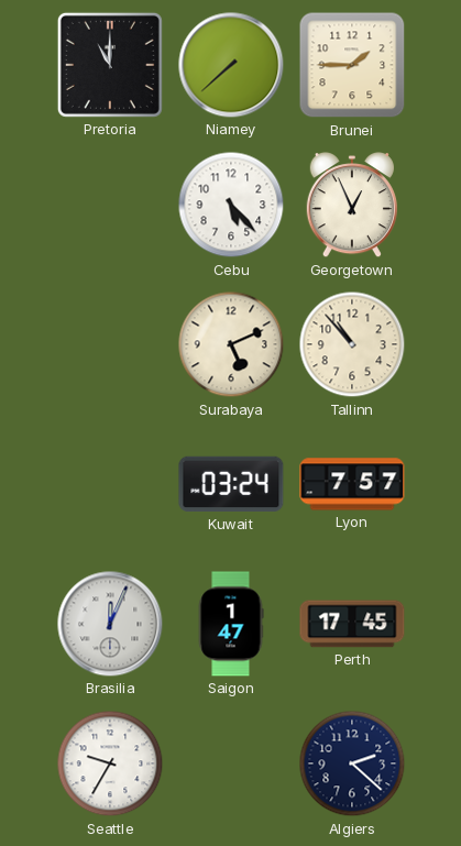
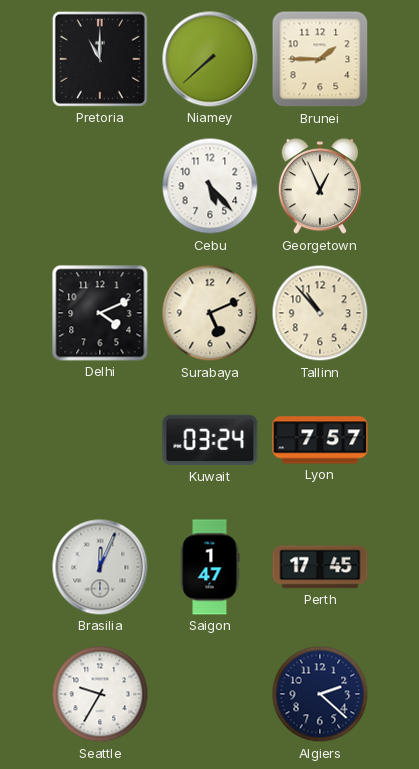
Delhi: none -> 4:11
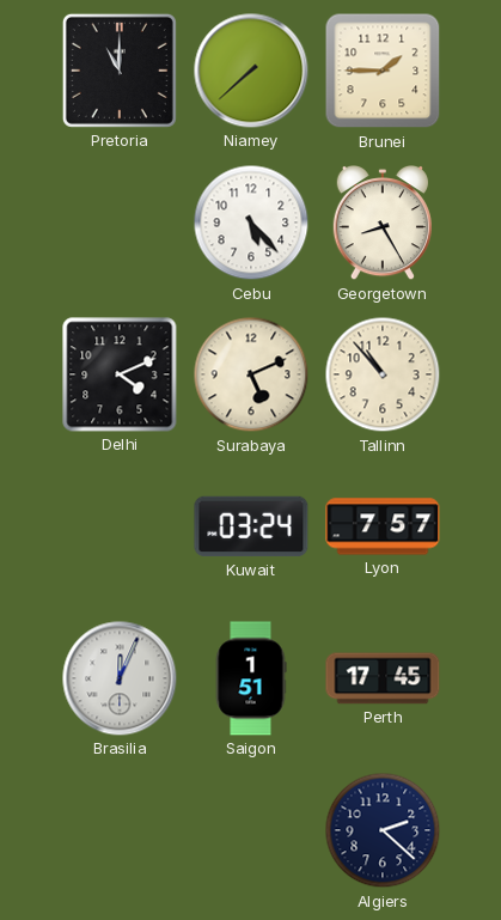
Georgetown: 12:56 -> 8:25
Saigon: 1:47 -> 1:51
Seattle: 9:35 -> none
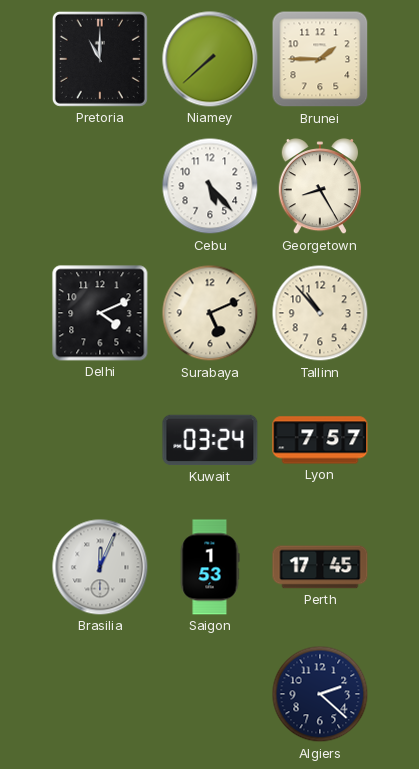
Saigon: 1:51 -> 1:53
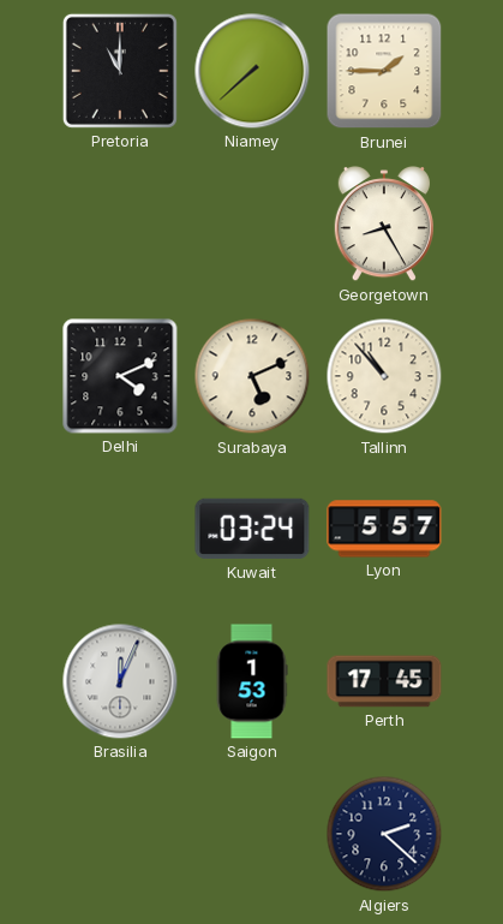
Cebu: 5:23 -> none
Lyon: 7:57 -> 5:57
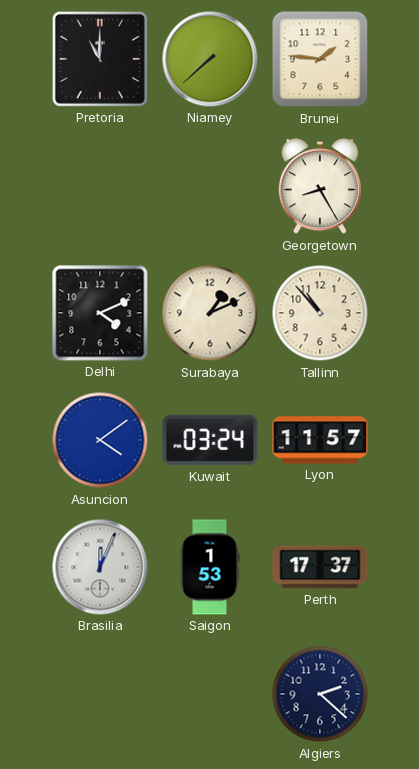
Brunei: 1:45 -> 1:46
Surabaya: 5:11 -> 1:11
Asuncion: none -> 4:09
Lyon: 5:57 -> 11:57
Perth: 17:45 -> 17:37
